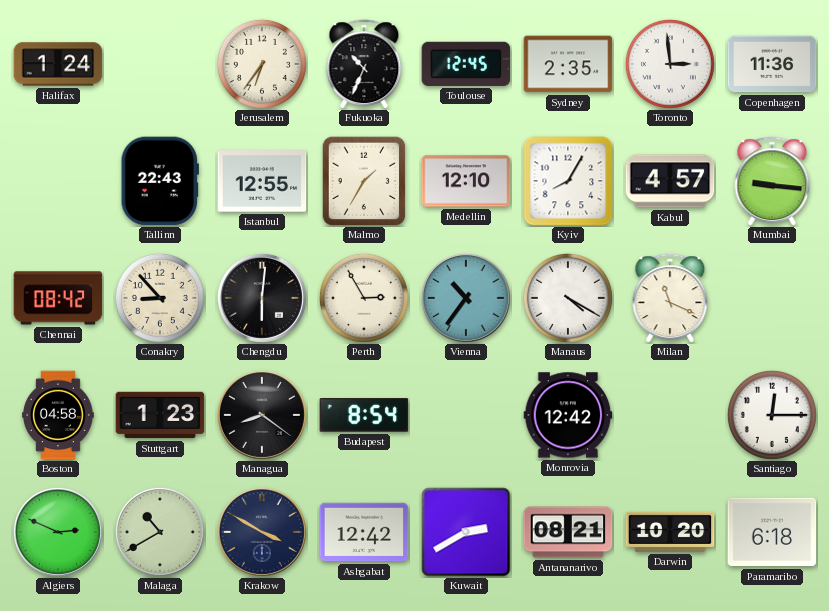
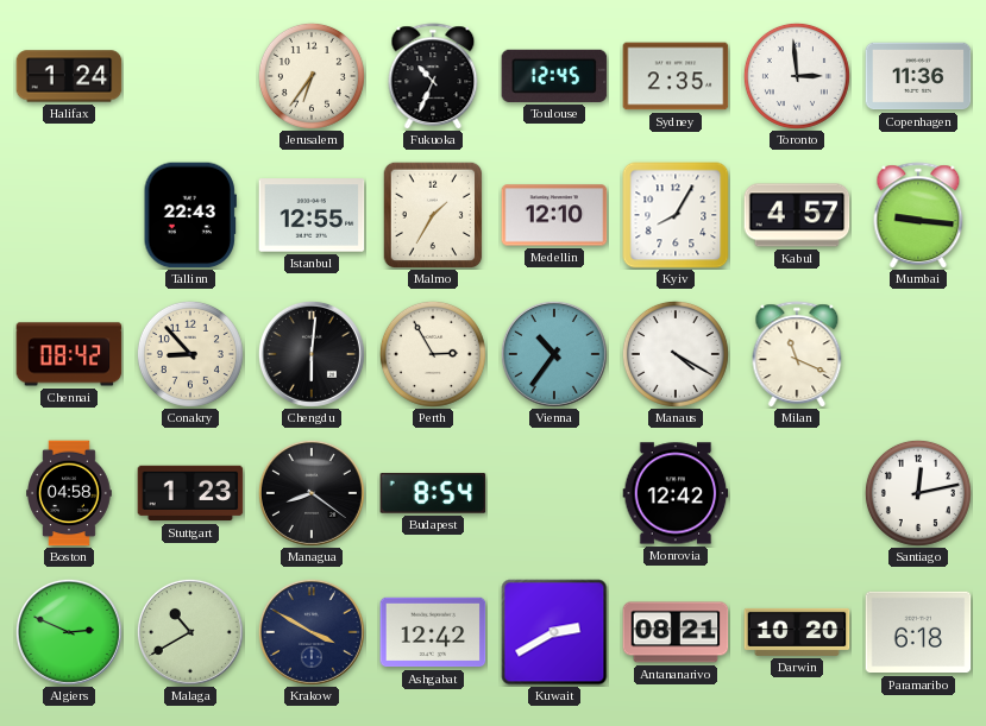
Santiago: 12:15 -> 12:13
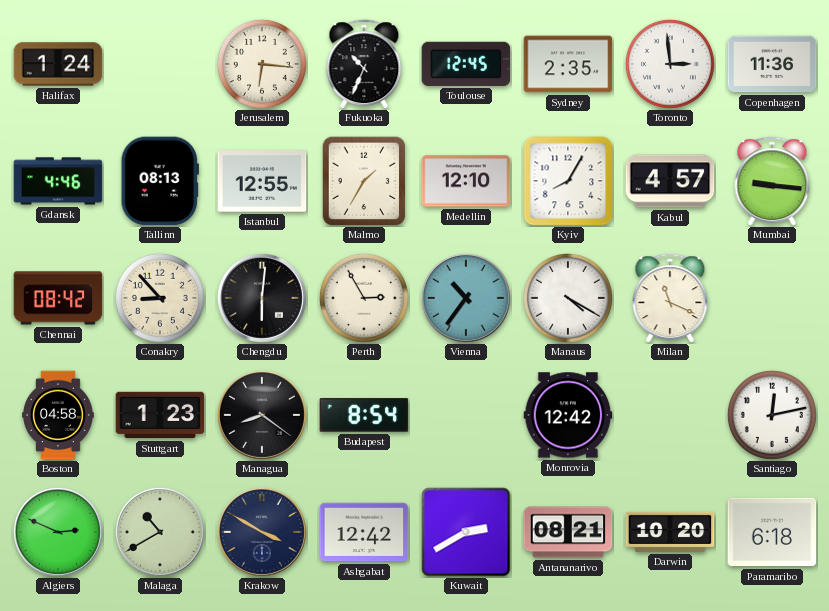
Jerusalem: 6:36 -> 6:16
Gdansk: none -> 4:46
Tallinn: 22:43 -> 08:13
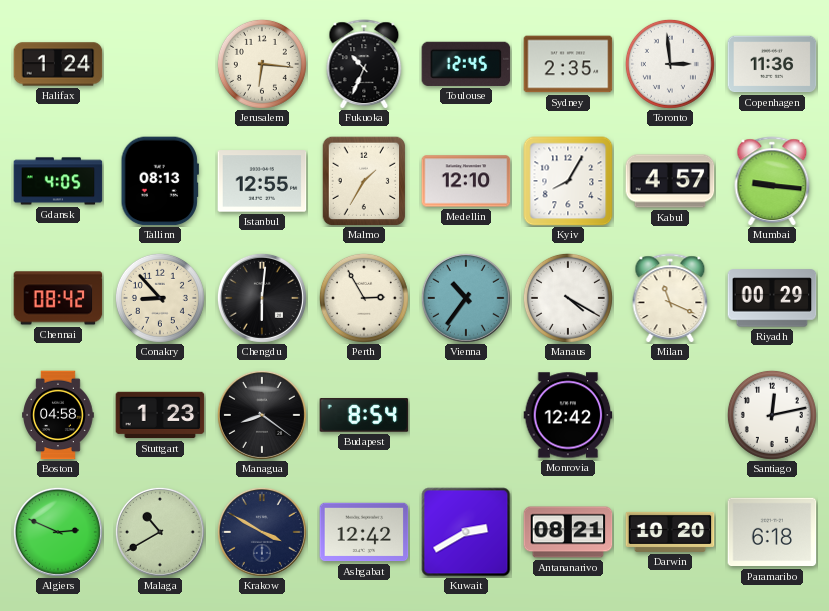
Gdansk: 4:46 -> 4:05
Riyadh: none -> 00:29
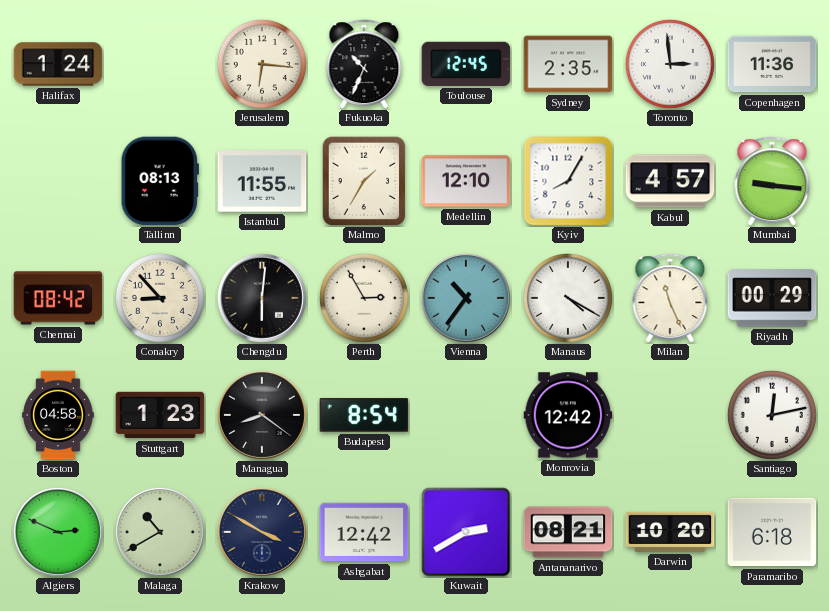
Gdansk: 4:05 -> none
Istanbul: 12:55 -> 11:55
Milan: 11:19 -> 11:26
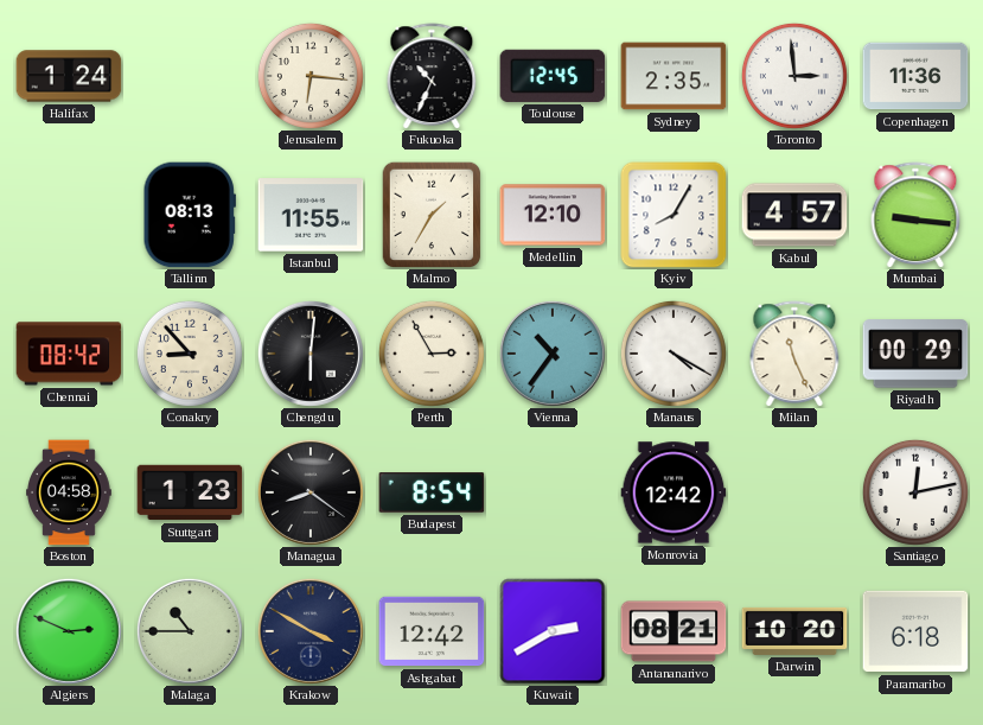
Malaga: 10:40 -> 10:45
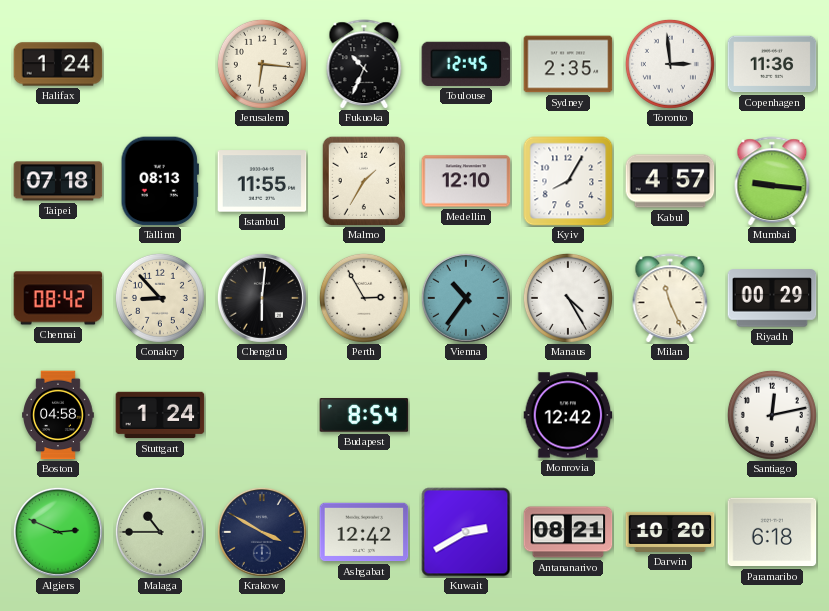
Taipei: none -> 07:18
Manaus: 4:20 -> 4:25
Stuttgart: 1:23 -> 1:24
Managua: 8:21 -> none
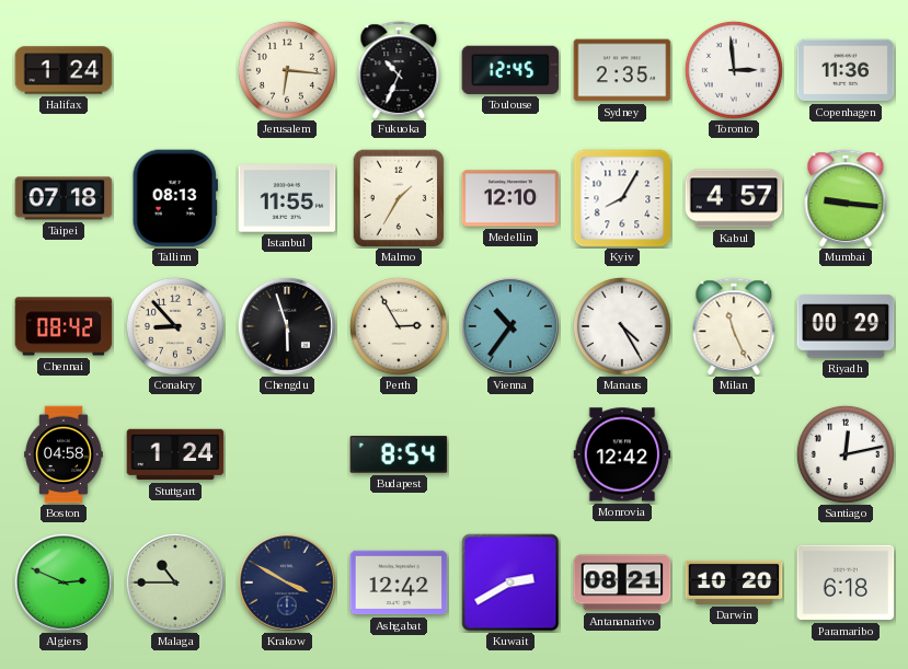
Chengdu: 6:01 -> 5:57
